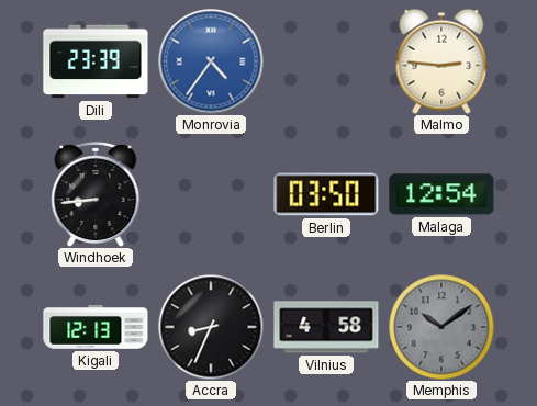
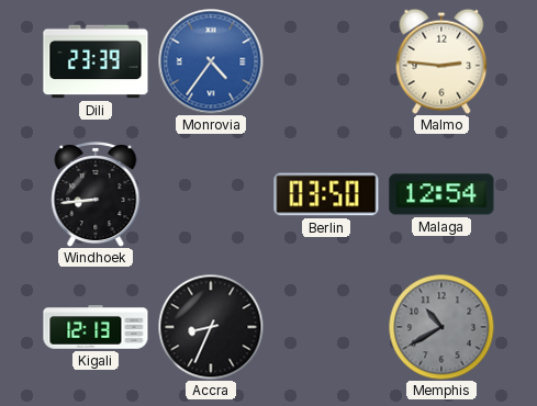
Vilnius: 4:58 -> none
Memphis: 10:09 -> 10:40
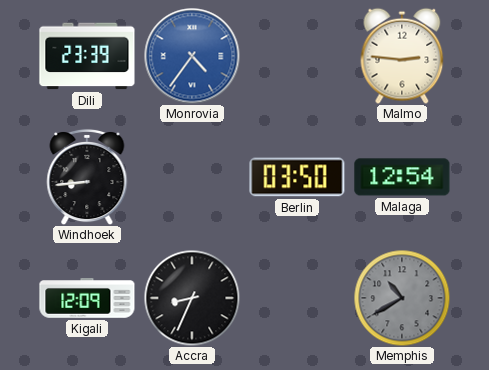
Kigali: 12:13 -> 12:09
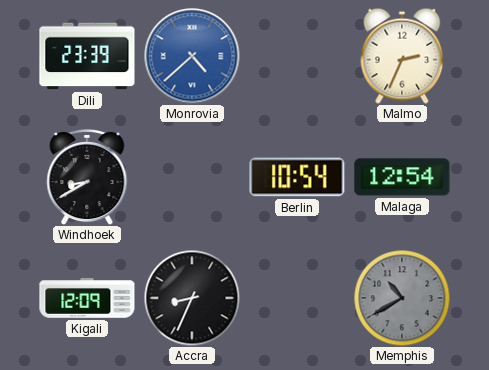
Monrovia: 4:36 -> 4:38
Malmo: 2:46 -> 2:34
Windhoek: 8:44 -> 8:40
Berlin: 03:50 -> 10:54
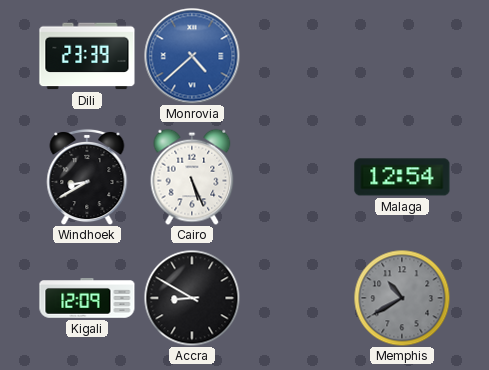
Malmo: 2:34 -> none
Cairo: none -> 5:26
Berlin: 10:54 -> none
Accra: 8:34 -> 8:50
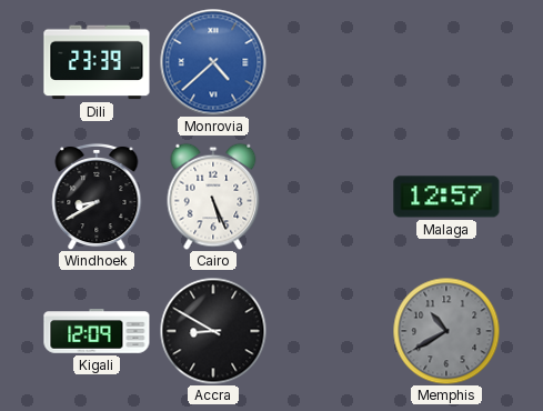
Malaga: 12:54 -> 12:57
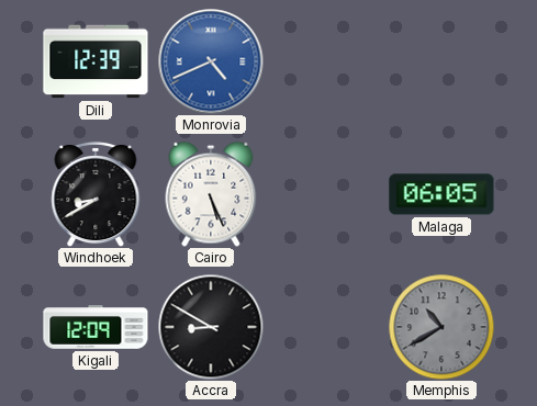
Dili: 23:39 -> 12:39
Monrovia: 4:38 -> 4:41
Malaga: 12:57 -> 06:05
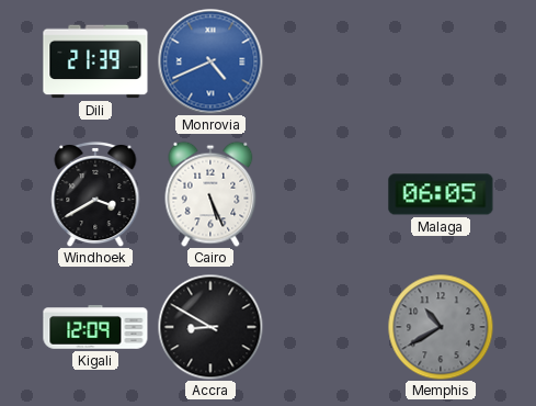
Dili: 12:39 -> 21:39
Windhoek: 8:40 -> 3:40
